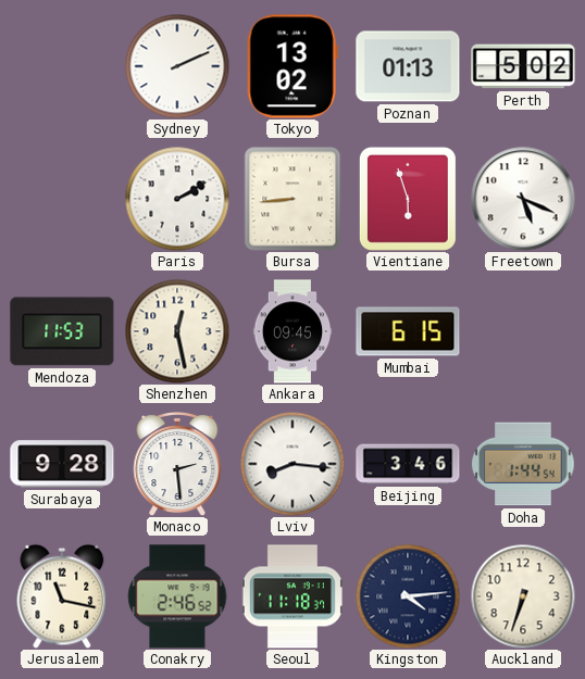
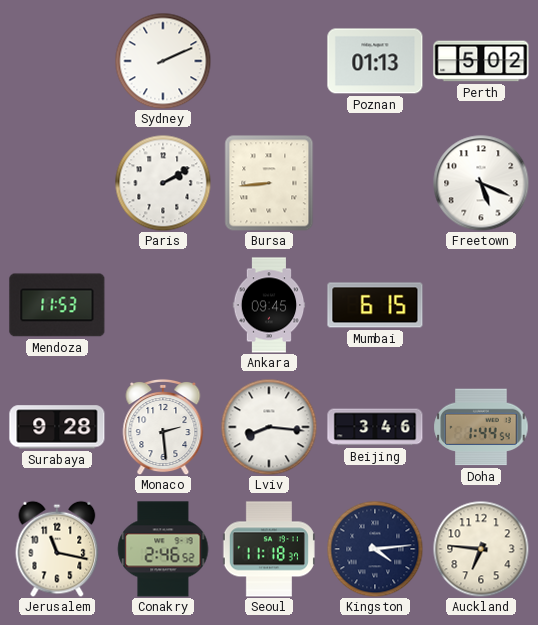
Tokyo: 13:02 -> none
Vientiane: 5:57 -> none
Shenzhen: 12:28 -> none
Auckland: 6:33 -> 6:46
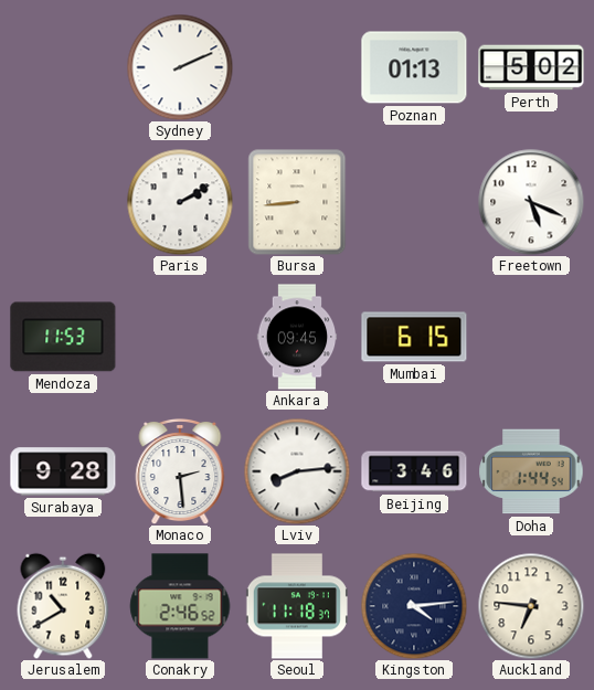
Lviv: 8:16 -> 8:14
Jerusalem: 11:17 -> 10:40
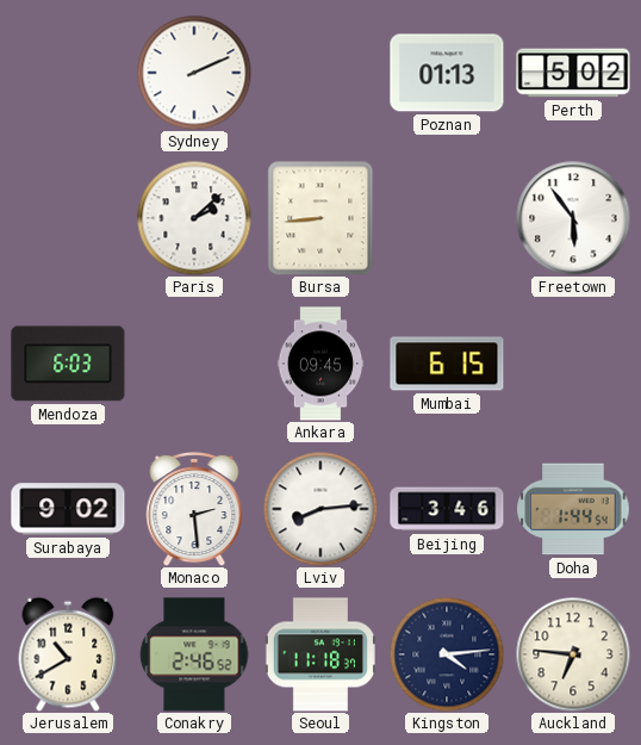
Paris: 2:10 -> 2:08
Freetown: 5:19 -> 5:54
Mendoza: 11:53 -> 6:03
Surabaya: 9:28 -> 9:02
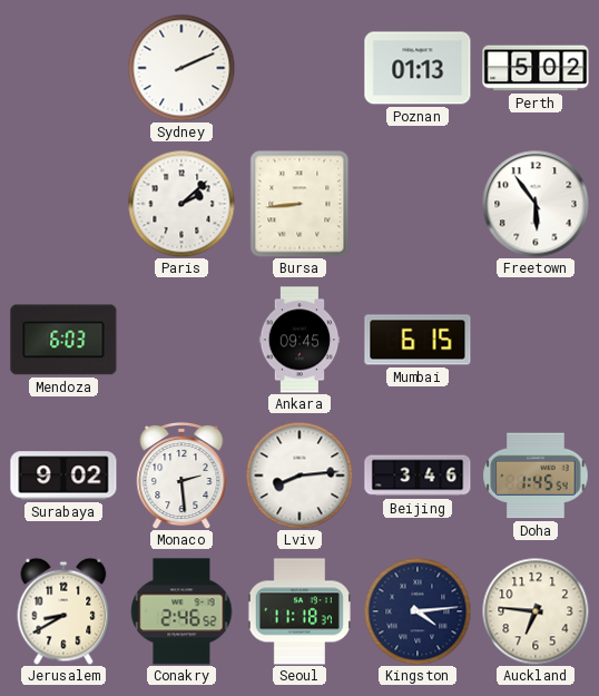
Doha: 1:44 -> 1:45
Jerusalem: 10:40 -> 8:40
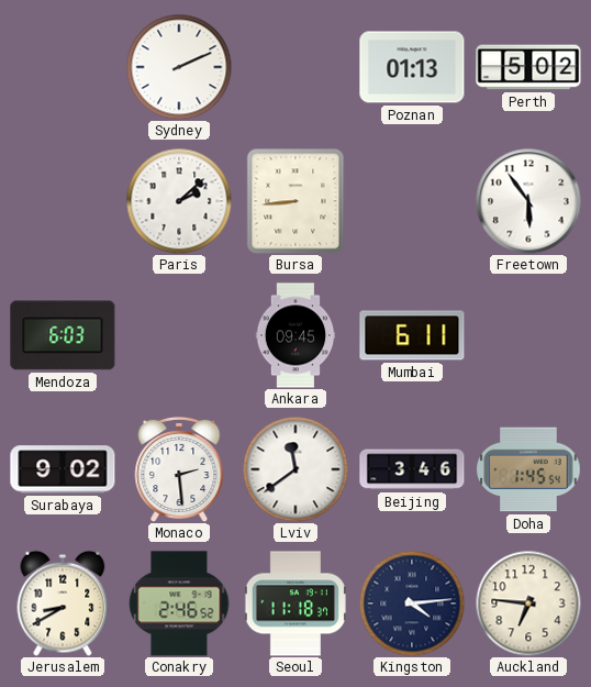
Mumbai: 6:15 -> 6:11
Lviv: 8:14 -> 11:39
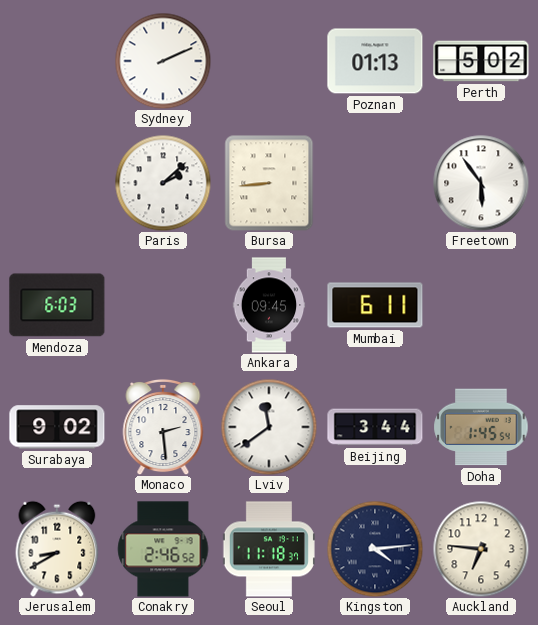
Beijing: 3:46 -> 3:44
